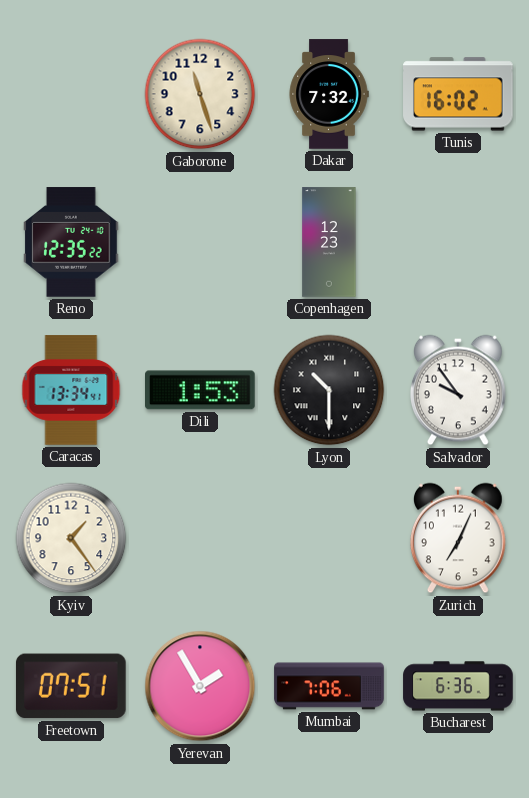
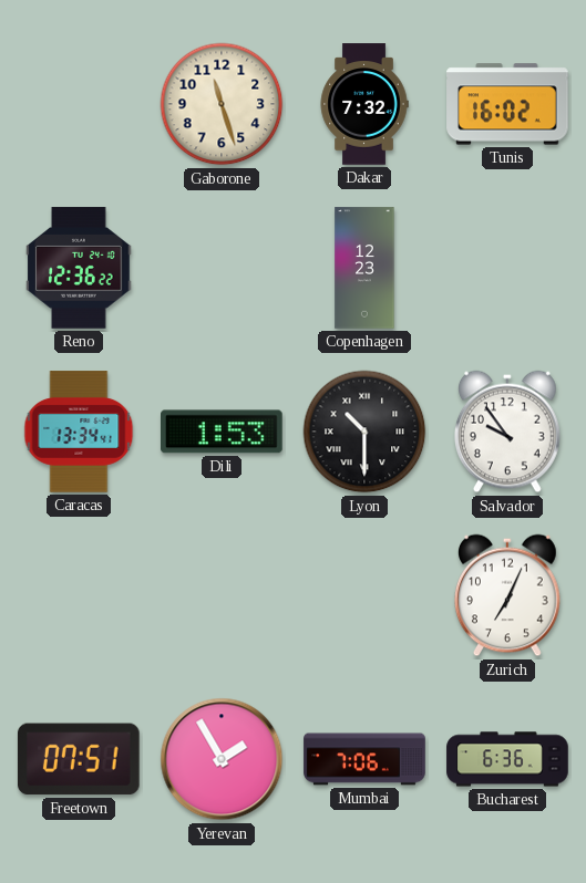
Reno: 12:35 -> 12:36
Kyiv: 1:24 -> none
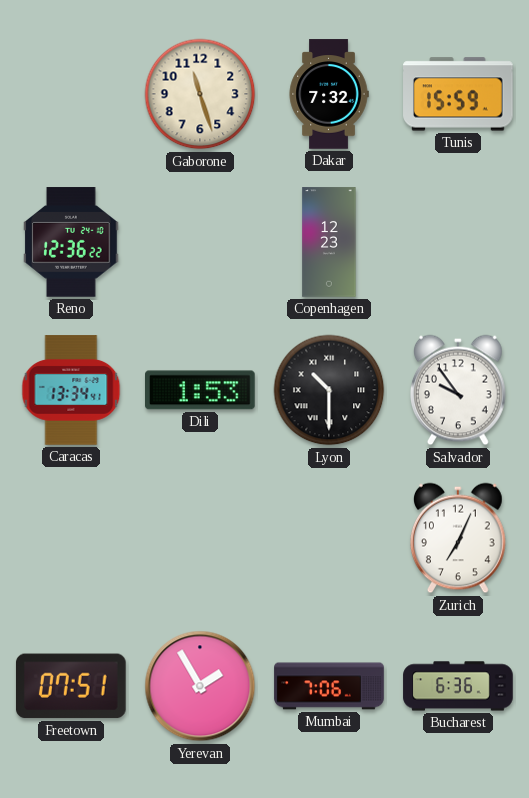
Tunis: 16:02 -> 15:59
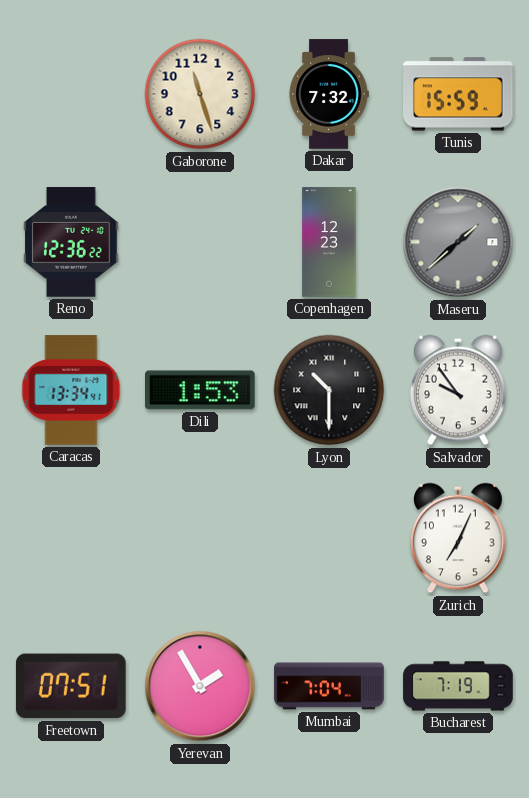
Maseru: none -> 1:38
Mumbai: 7:06 -> 7:04
Bucharest: 6:36 -> 7:19
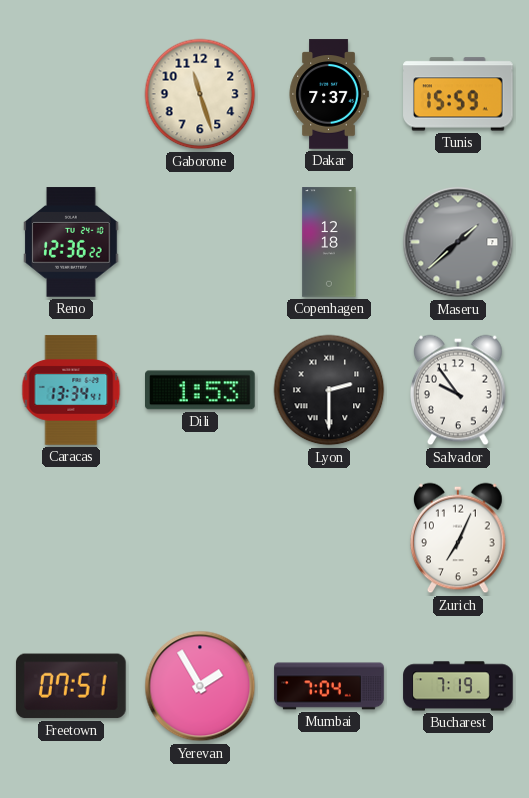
Dakar: 7:32 -> 7:37
Copenhagen: 12:23 -> 12:18
Lyon: 10:30 -> 2:30
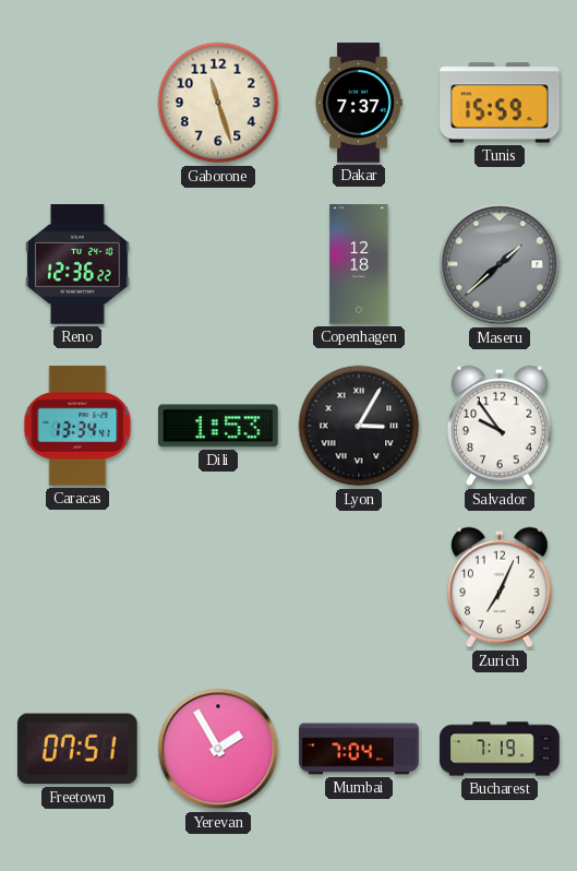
Lyon: 2:30 -> 3:05
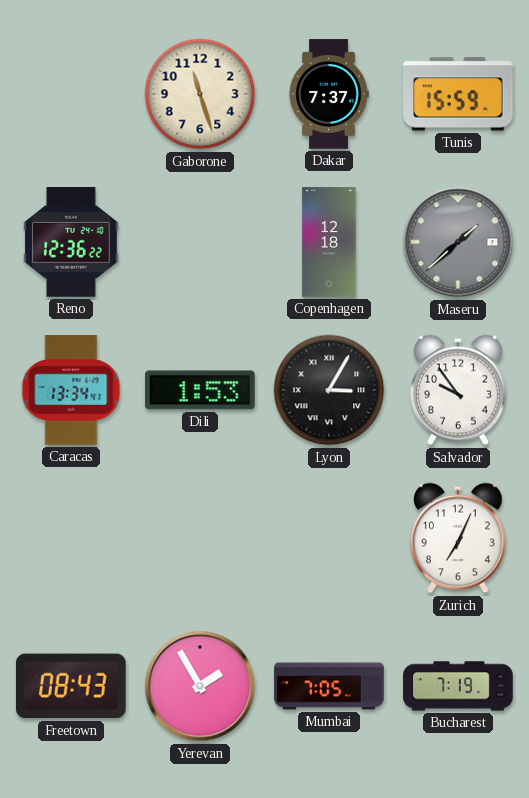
Freetown: 07:51 -> 08:43
Mumbai: 7:04 -> 7:05
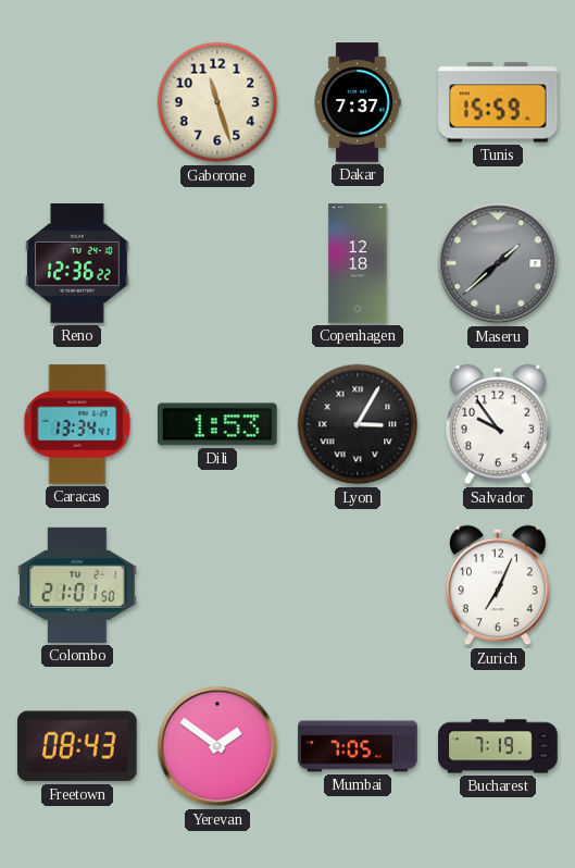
Colombo: none -> 21:01
Yerevan: 1:55 -> 1:51
